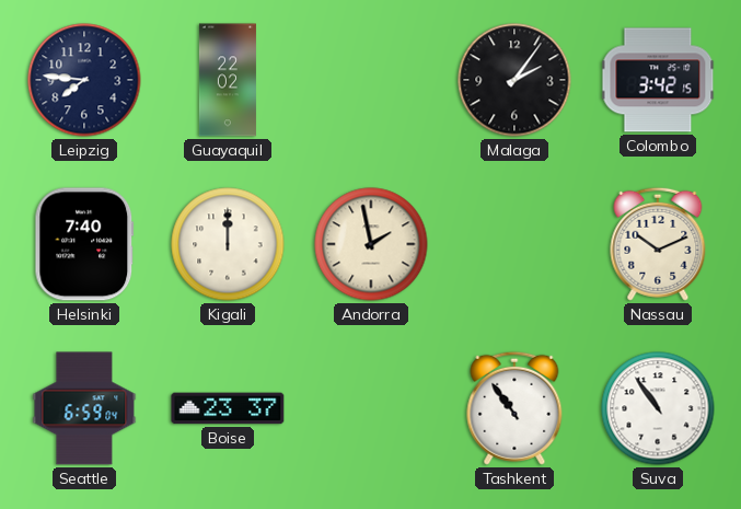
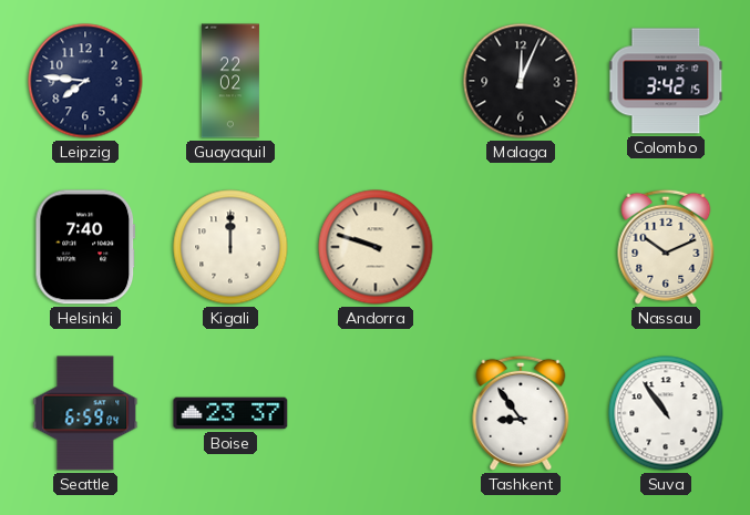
Malaga: 2:06 -> 12:04
Andorra: 1:58 -> 9:48
Tashkent: 10:54 -> 8:54
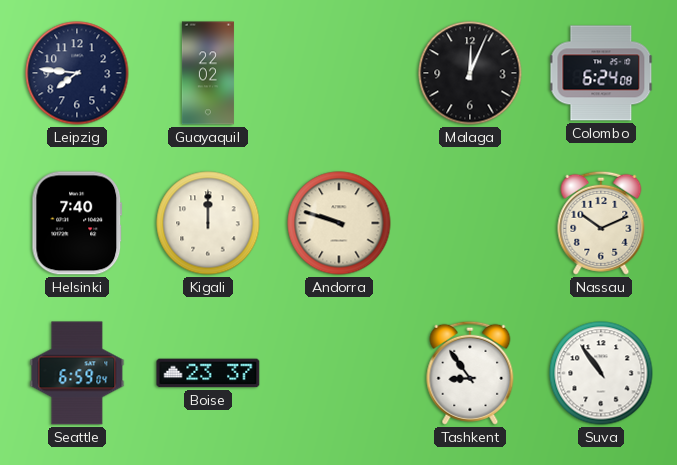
Colombo: 3:42 -> 6:24
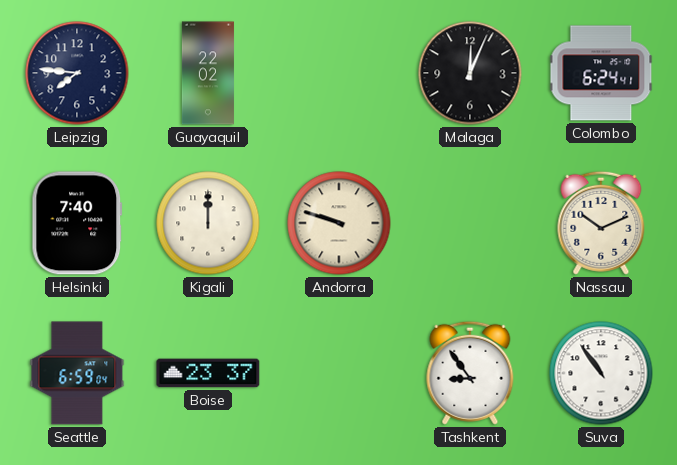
Colombo: 6:24:08 -> 6:24:41
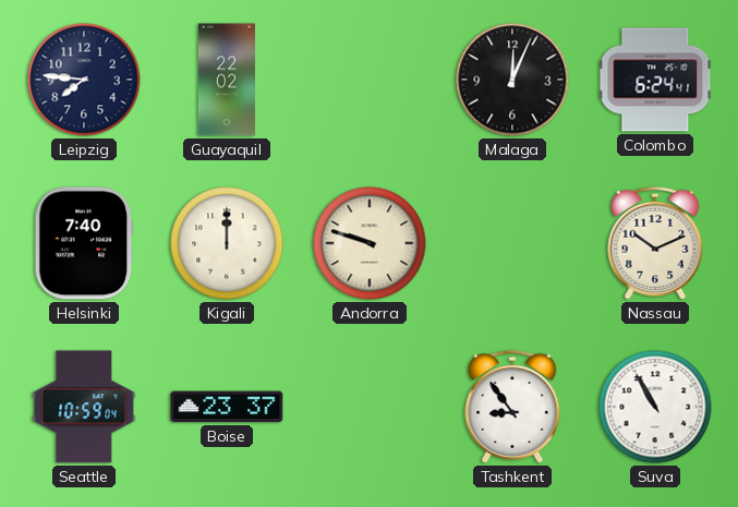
Seattle: 6:59 -> 10:59
Suva: 10:54 -> 10:55
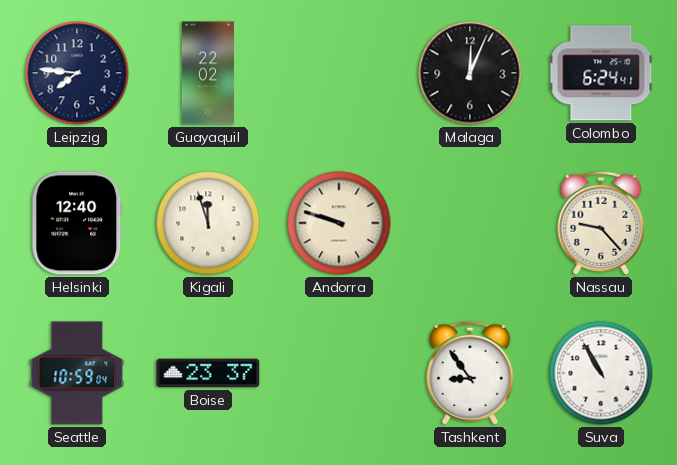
Helsinki: 7:40 -> 12:40
Kigali: 12:00 -> 11:57
Nassau: 10:11 -> 9:23
